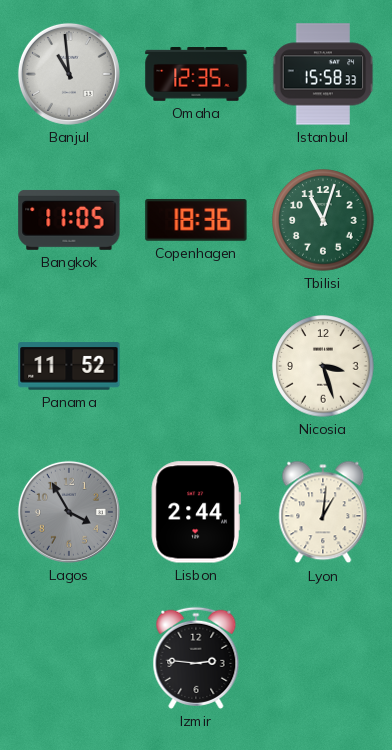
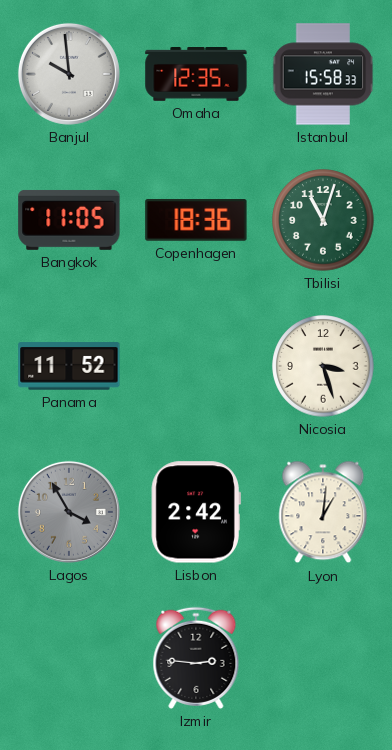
Banjul: 10:59 -> 9:59
Lisbon: 2:44 -> 2:42
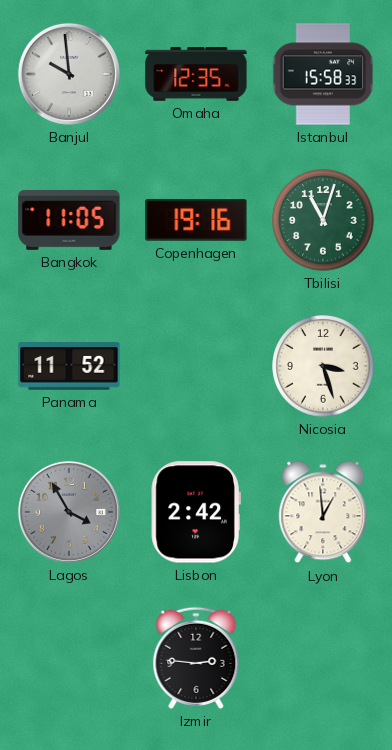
Copenhagen: 18:36 -> 19:16
Lyon: 1:01 -> 12:59
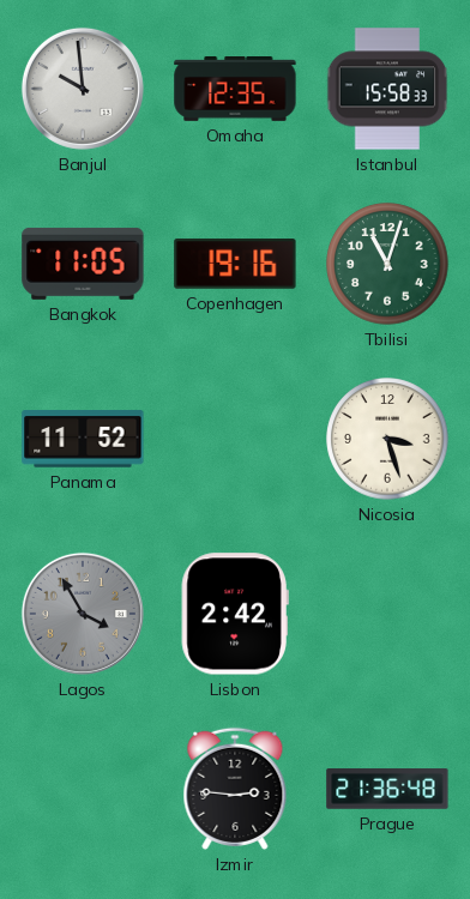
Lyon: 12:59 -> none
Prague: none -> 21:36
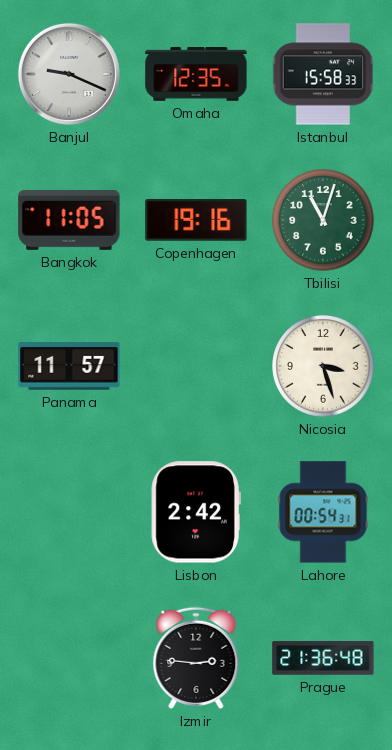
Banjul: 9:59 -> 9:19
Panama: 11:52 -> 11:57
Lagos: 3:55 -> none
Lahore: none -> 00:54
